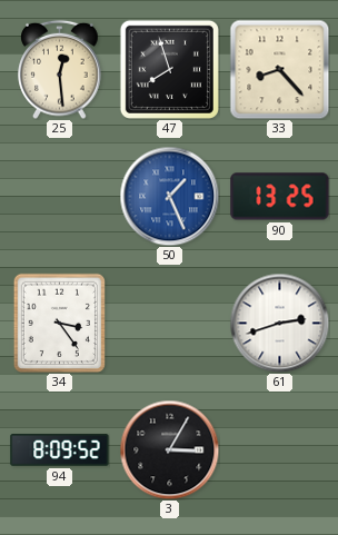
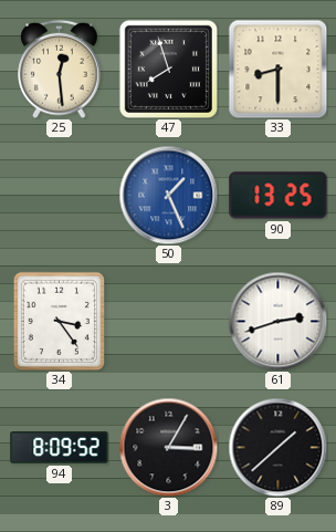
33: 8:23 -> 8:30
89: none -> 1:38
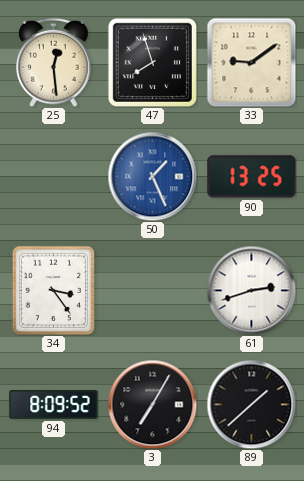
33: 8:30 -> 9:09
3: 3:05 -> 7:05
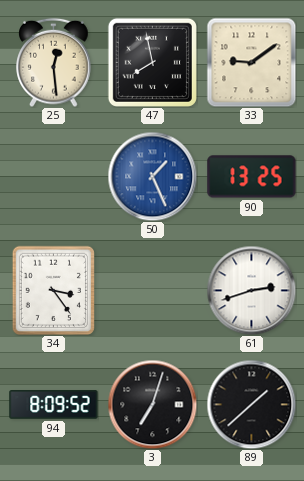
47: 7:57 -> 7:58
3: 7:05 -> 7:03
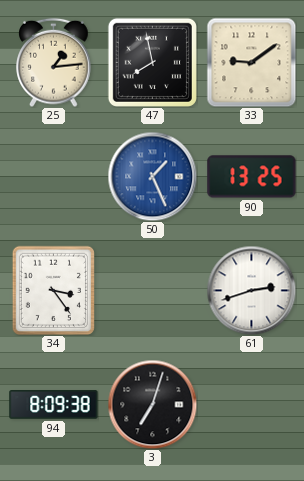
25: 12:29 -> 1:14
94: 8:09:52 -> 8:09:38
89: 1:38 -> none
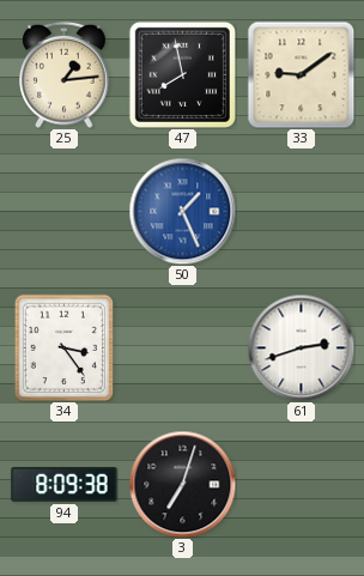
90: 13:25 -> none
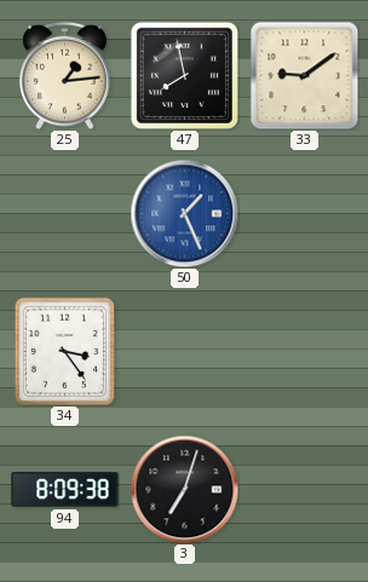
61: 2:42 -> none
